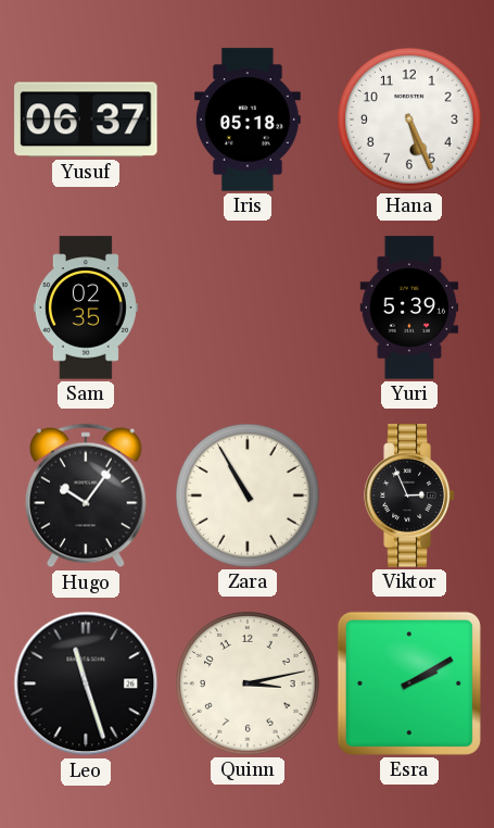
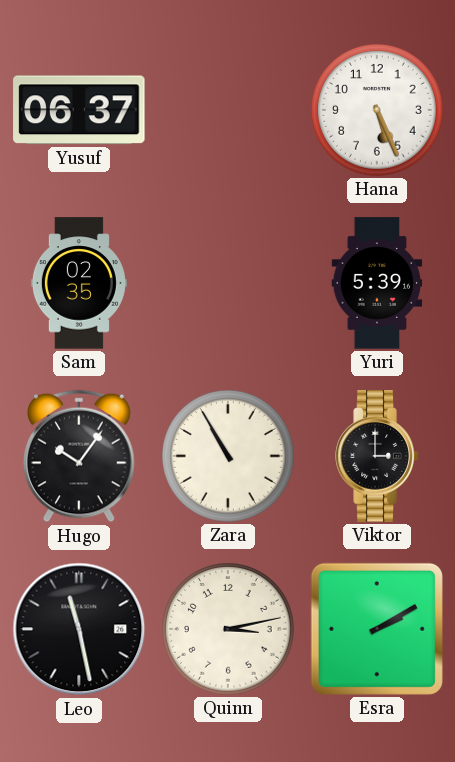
Iris: 05:18 -> none
Viktor: 2:56 -> 3:00
Leo: 11:27 -> 11:28
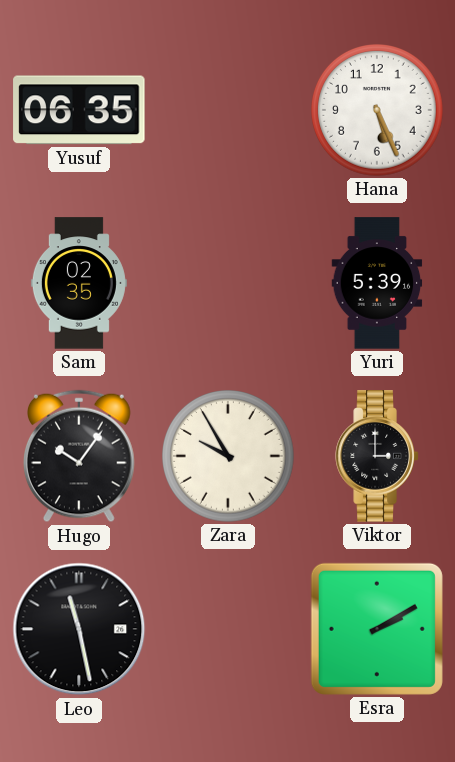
Yusuf: 06:37 -> 06:35
Zara: 10:55 -> 9:55
Quinn: 3:13 -> none
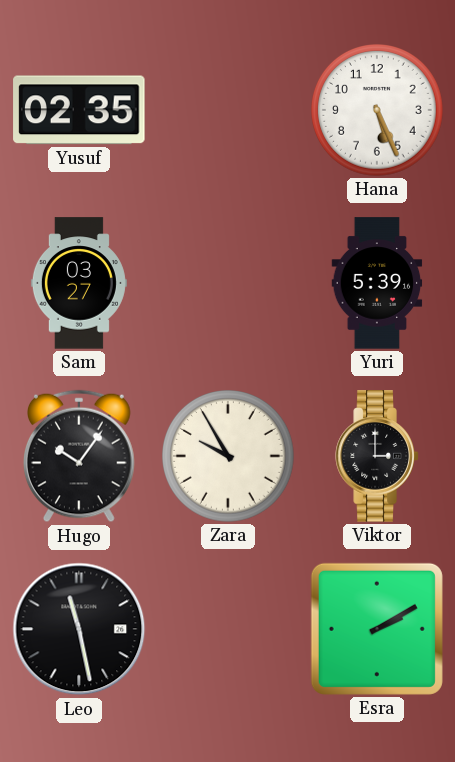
Yusuf: 06:35 -> 02:35
Sam: 02:35 -> 03:27
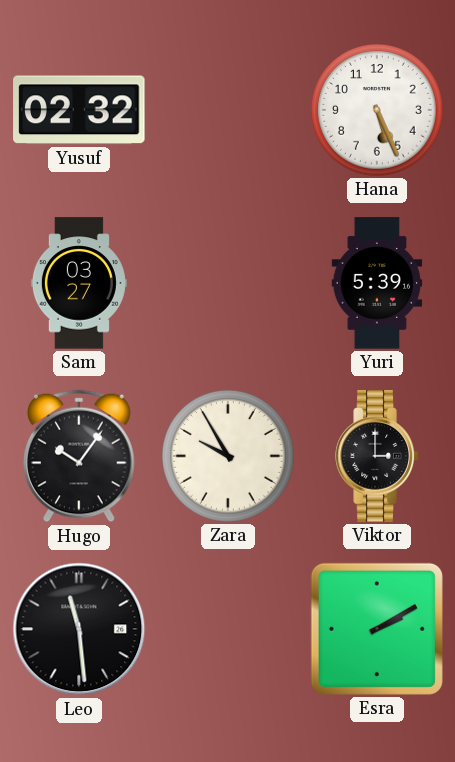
Yusuf: 02:35 -> 02:32
Leo: 11:28 -> 11:29
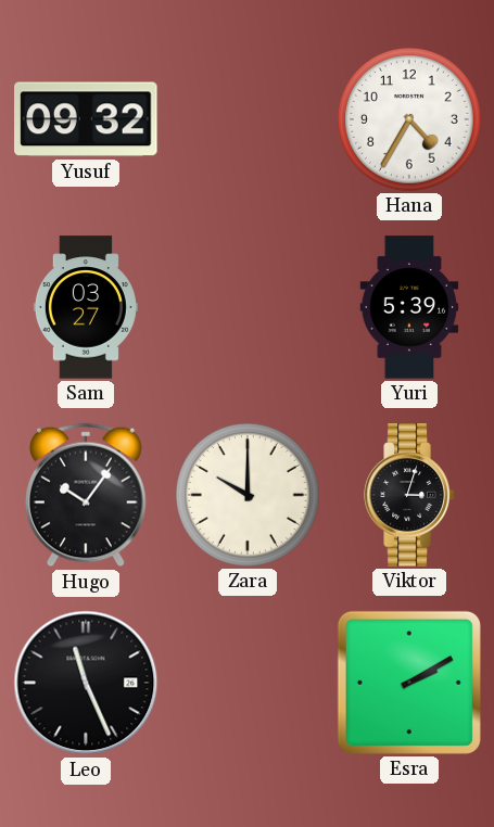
Yusuf: 02:32 -> 09:32
Hana: 5:26 -> 4:35
Zara: 9:55 -> 10:00
Viktor: 3:00 -> 3:03
Leo: 11:29 -> 11:26
